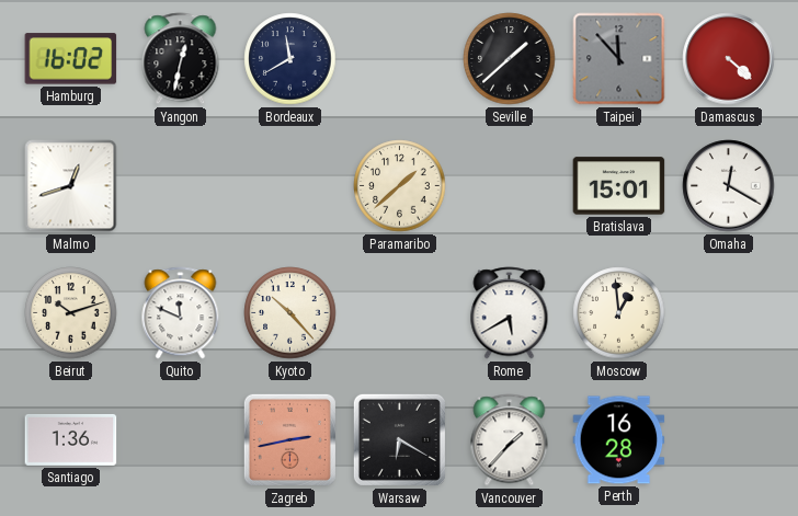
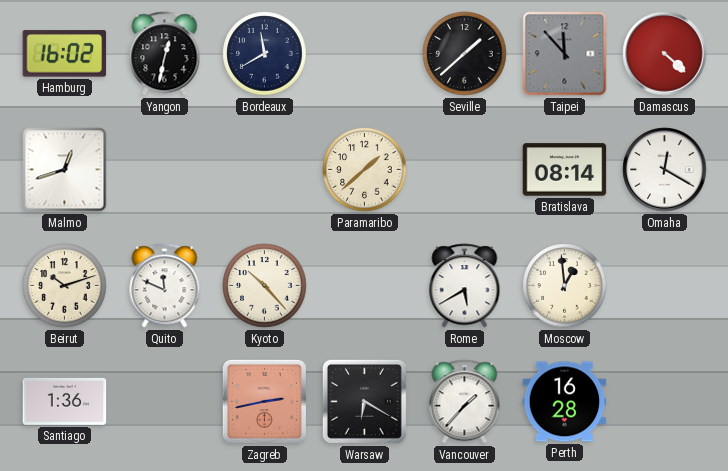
Bratislava: 15:01 -> 08:14
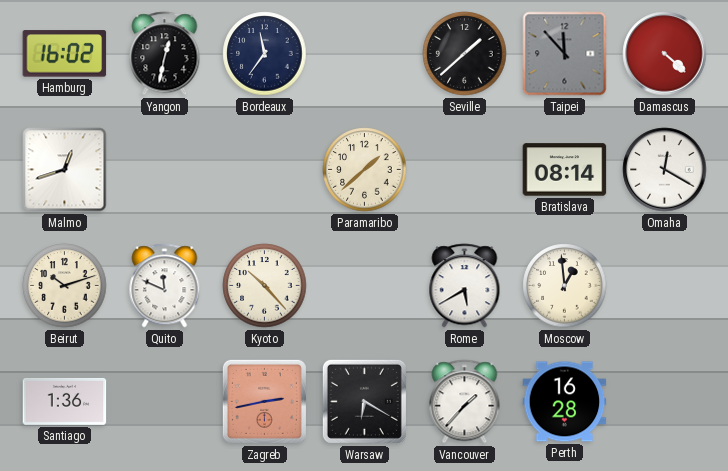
Bordeaux: 11:40 -> 11:36
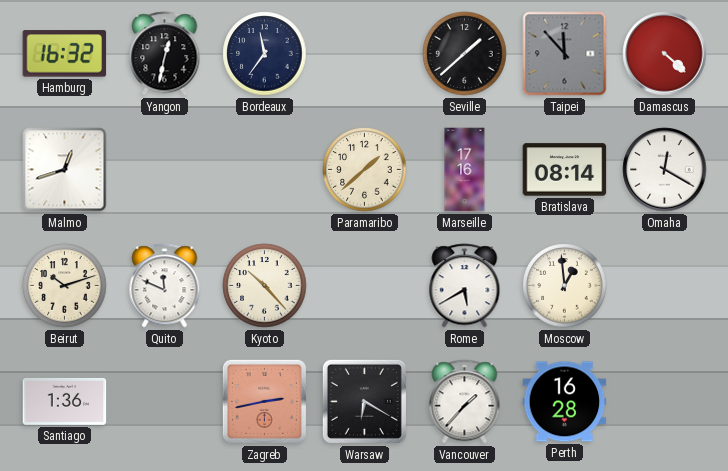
Hamburg: 16:02 -> 16:32
Marseille: none -> 17:16
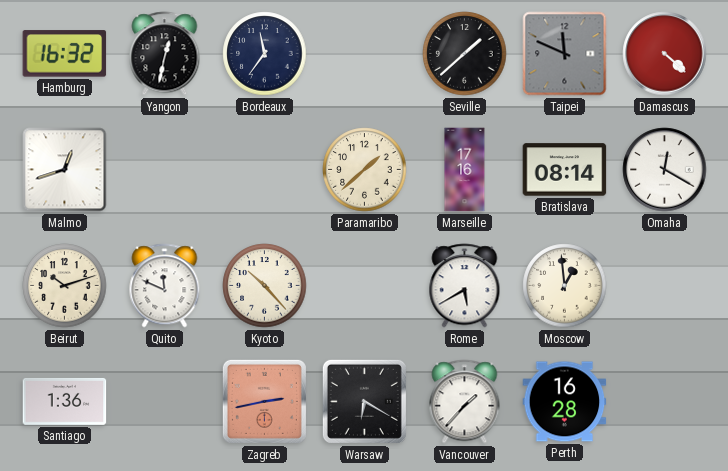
Taipei: 11:53 -> 11:49
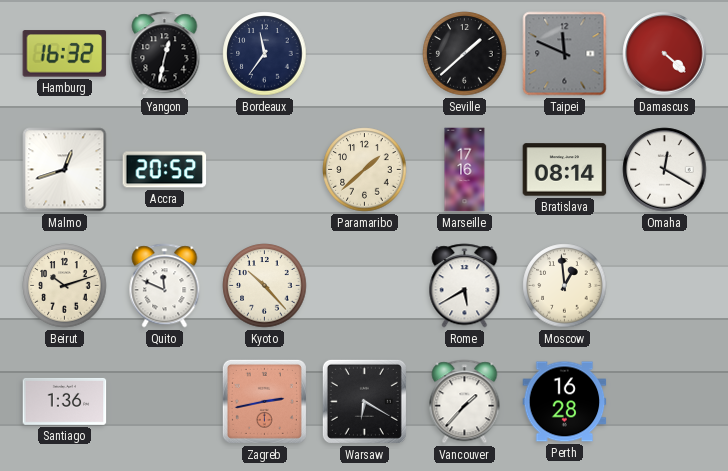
Accra: none -> 20:52
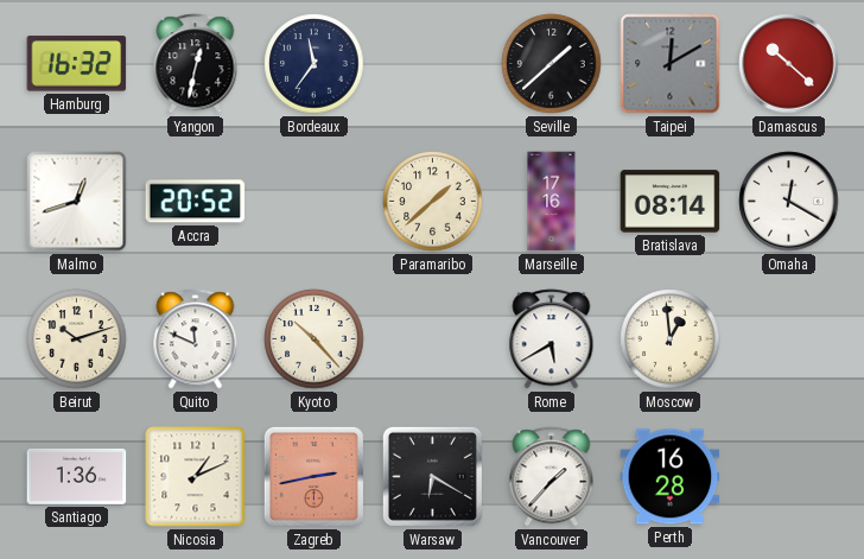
Taipei: 11:49 -> 12:10
Damascus: 4:22 -> 10:22
Nicosia: none -> 1:11
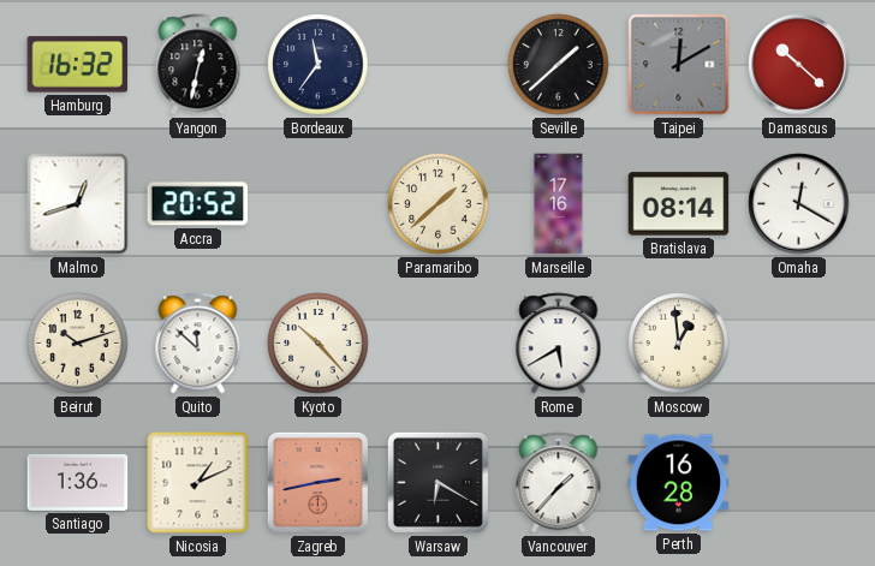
Quito: 11:49 -> 11:52
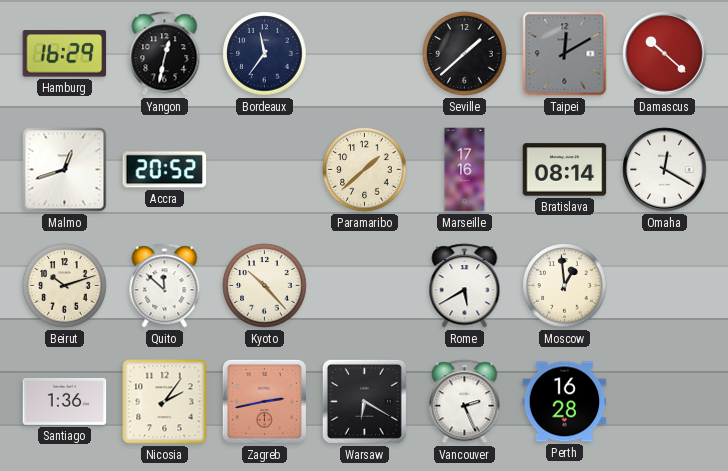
Hamburg: 16:32 -> 16:29
Nicosia: 1:11 -> 2:06
Vancouver: 1:37 -> 2:26
